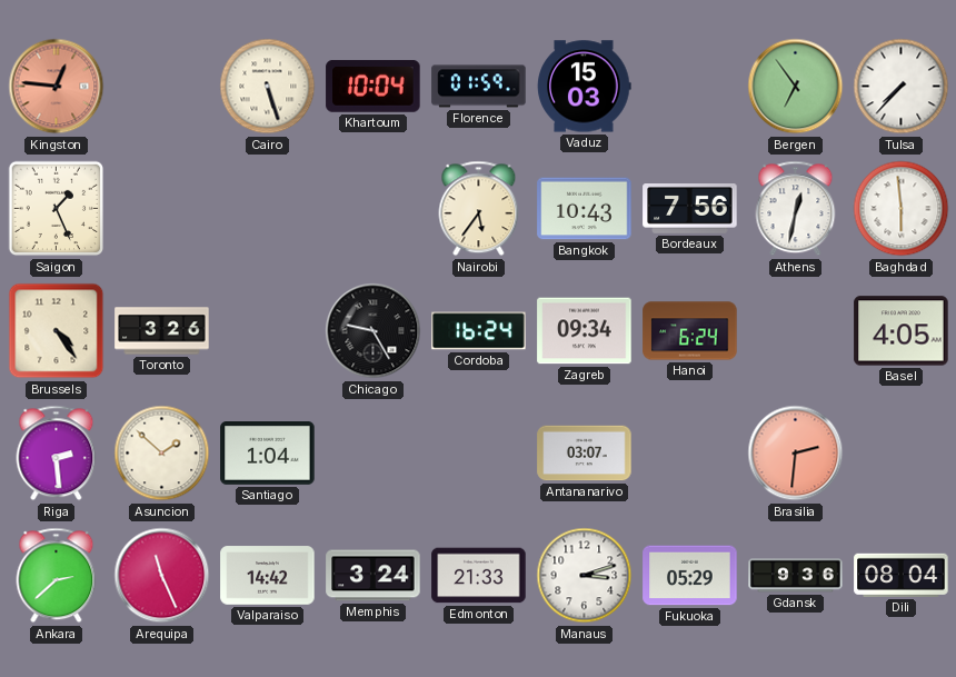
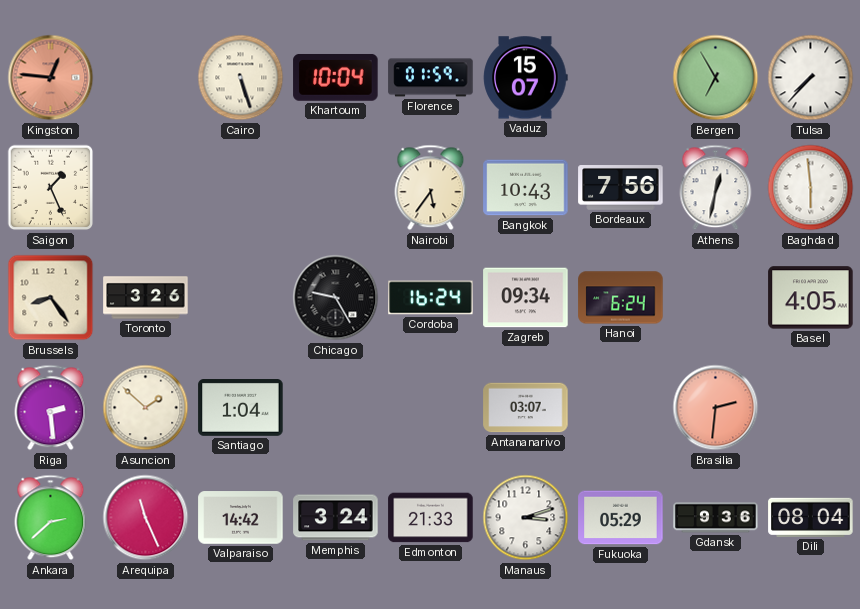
Vaduz: 15:03 -> 15:07
Bergen: 6:54 -> 6:55
Brussels: 4:24 -> 8:24
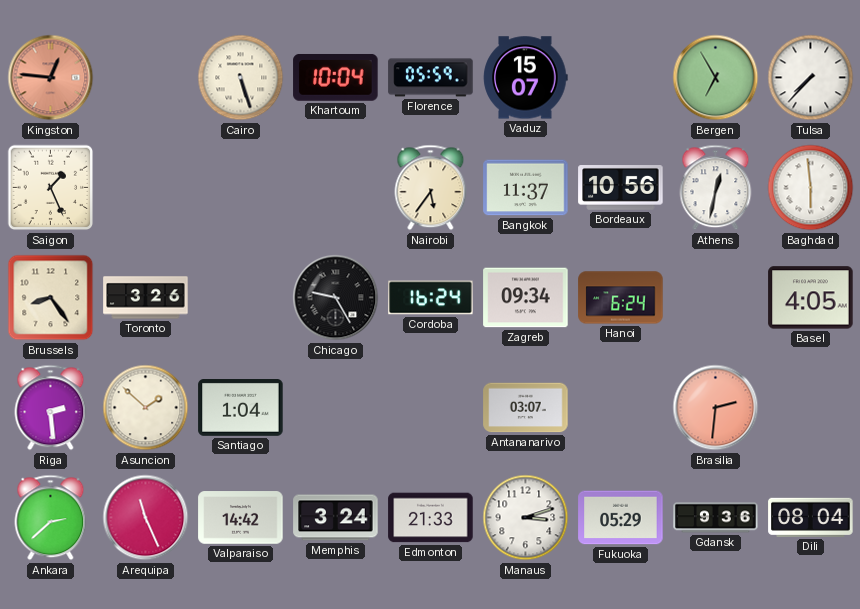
Florence: 01:59 -> 05:59
Bangkok: 10:43 -> 11:37
Bordeaux: 7:56 -> 10:56
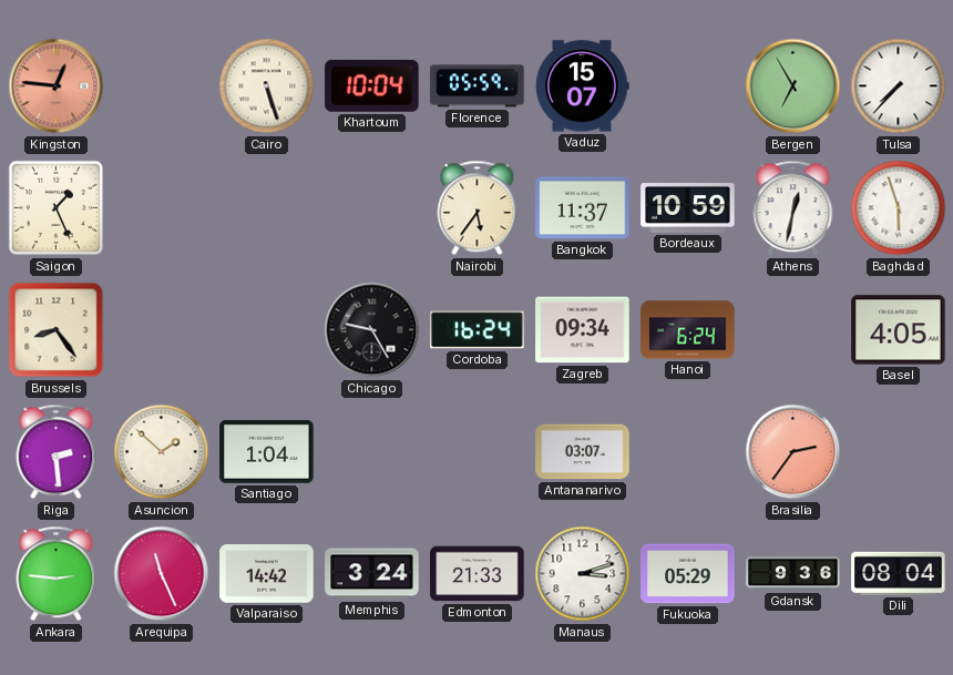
Bordeaux: 10:56 -> 10:59
Baghdad: 5:59 -> 5:57
Toronto: 3:26 -> none
Brasilia: 2:31 -> 2:36
Ankara: 2:38 -> 2:46
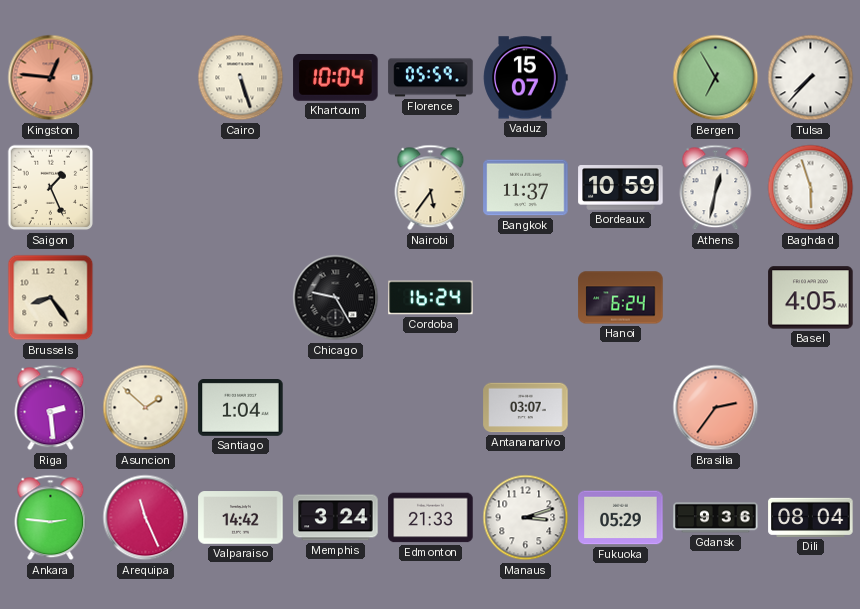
Zagreb: 09:34 -> none
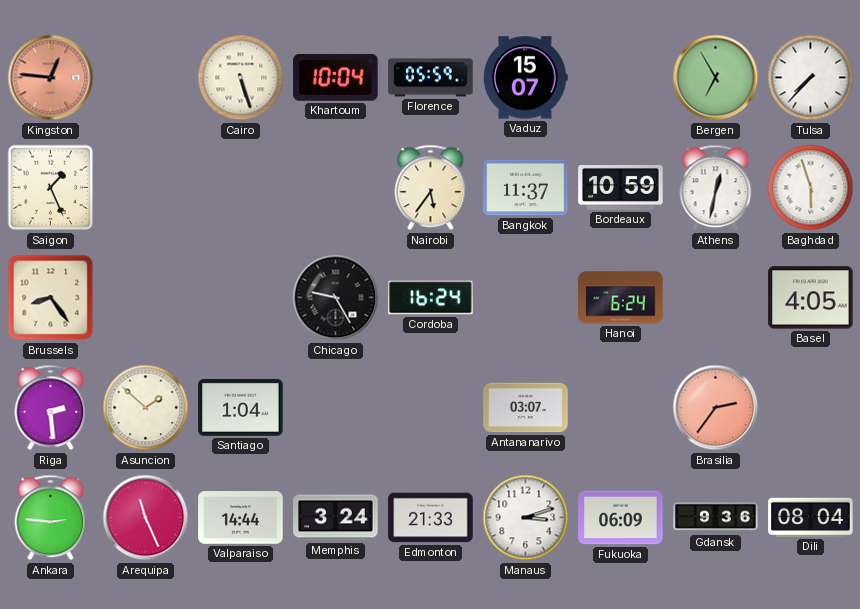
Valparaiso: 14:42 -> 14:44
Fukuoka: 05:29 -> 06:09
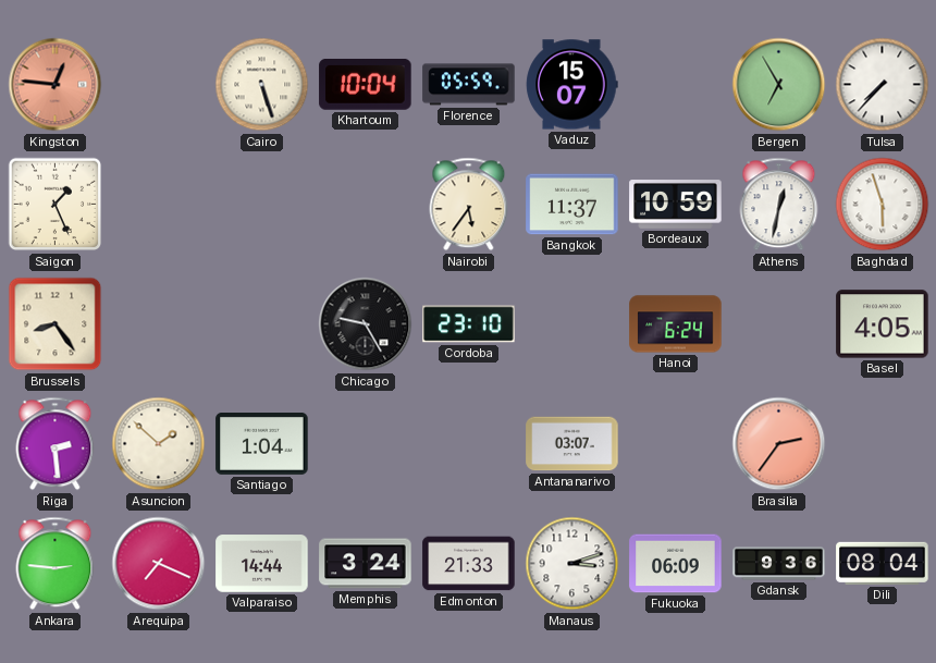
Cordoba: 16:24 -> 23:10
Arequipa: 11:26 -> 7:19
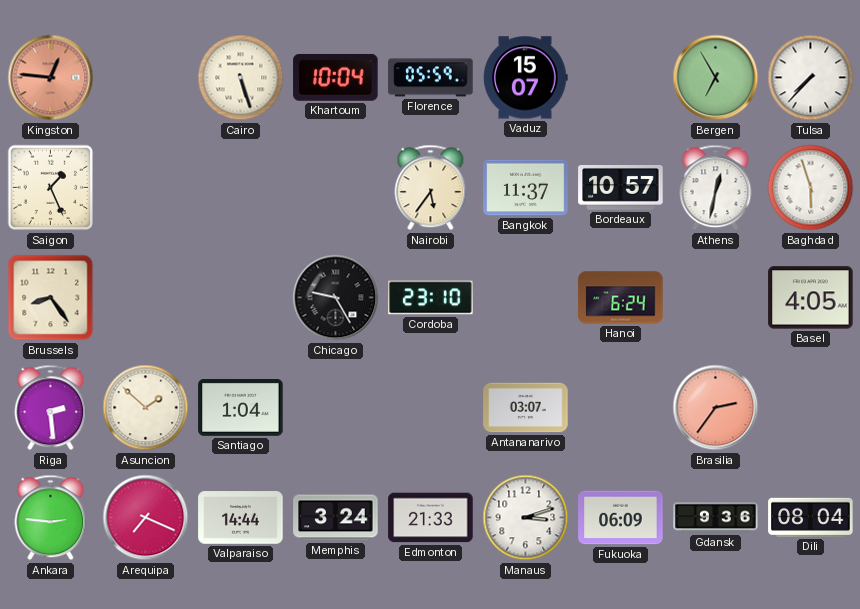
Bordeaux: 10:59 -> 10:57
